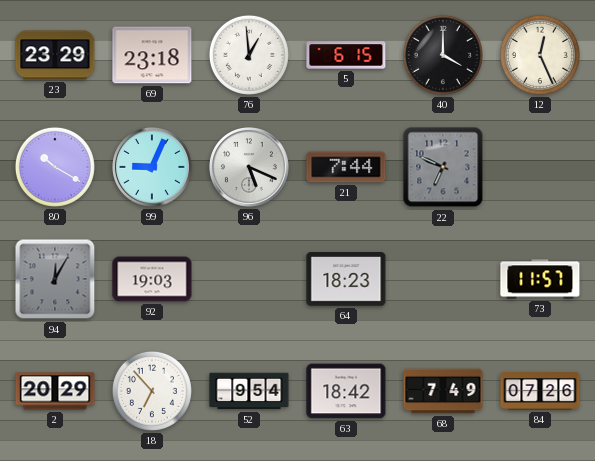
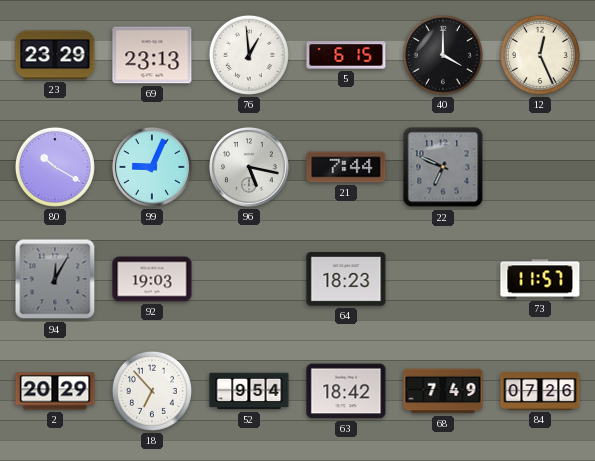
69: 23:18 -> 23:13
96: 5:19 -> 5:17
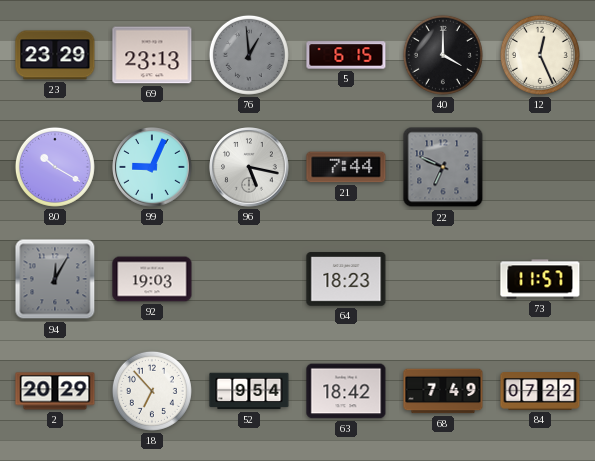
76 dial: white -> grey
84: 07:26 -> 07:22
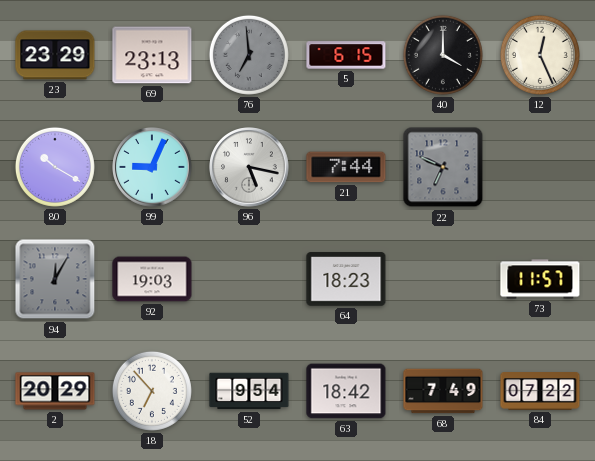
76: 12:59 -> 6:59
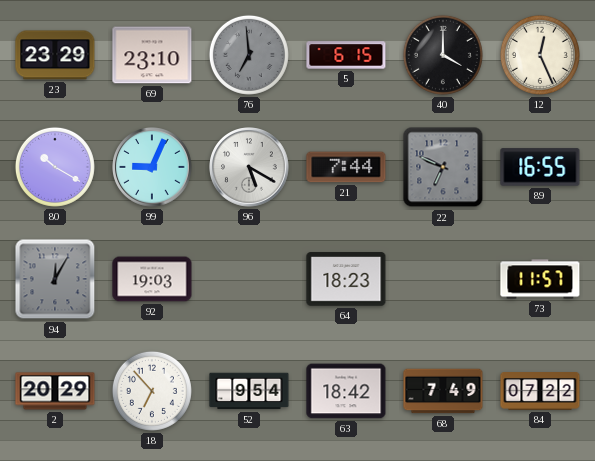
69: 23:13 -> 23:10
96: 5:17 -> 5:20
89: none -> 16:55
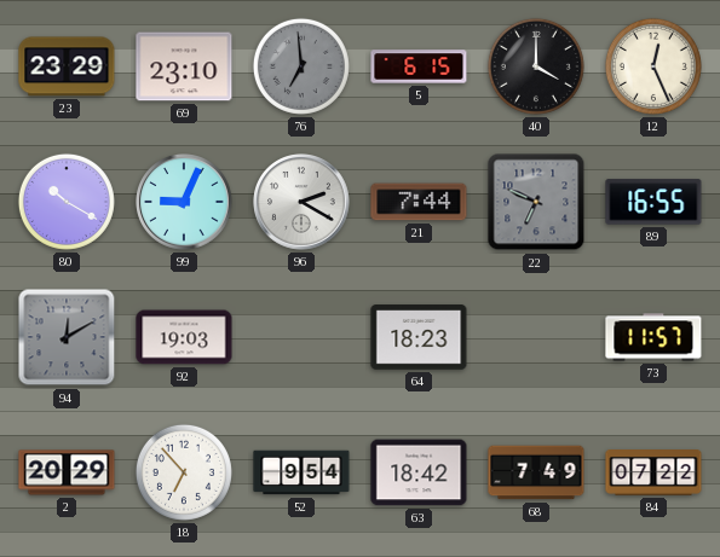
96: 5:20 -> 2:20
94: 12:05 -> 12:10
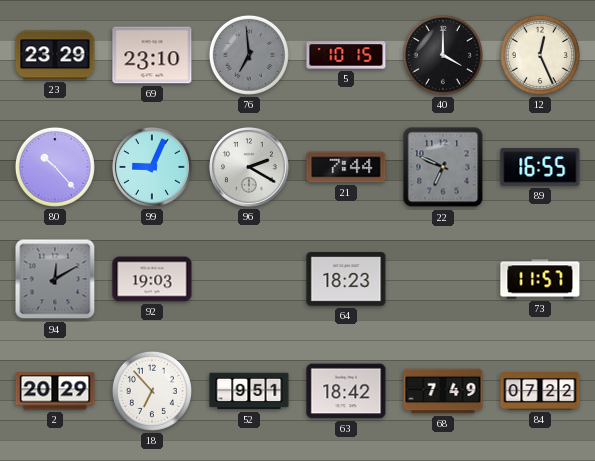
5: 6:15 -> 10:15
80: 10:20 -> 10:23
52: 9:54 -> 9:51
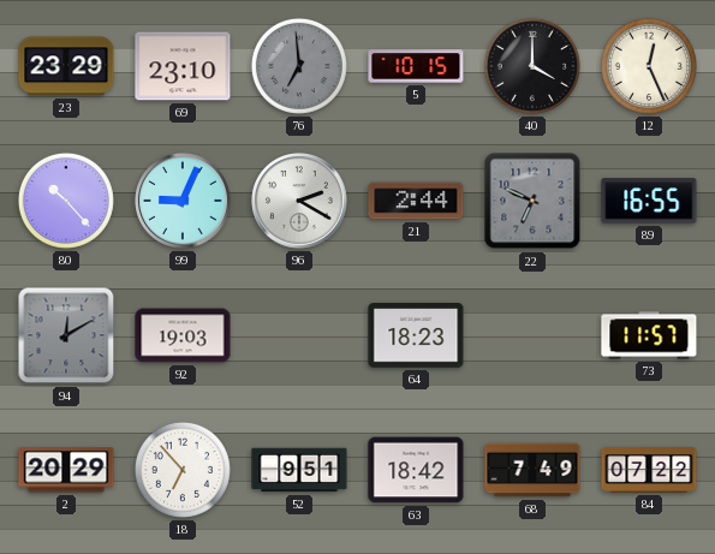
21: 7:44 -> 2:44
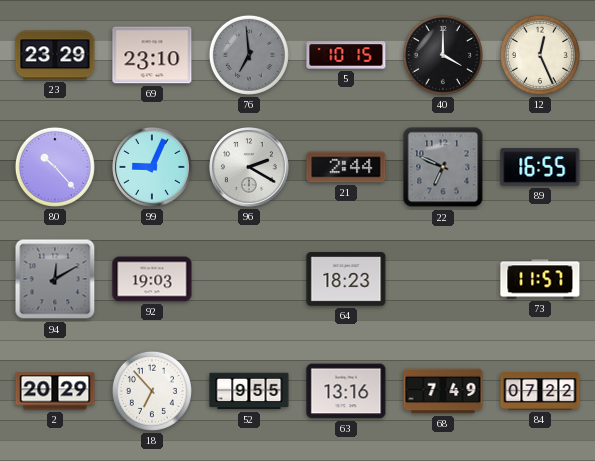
52: 9:51 -> 9:55
63: 18:42 -> 13:16
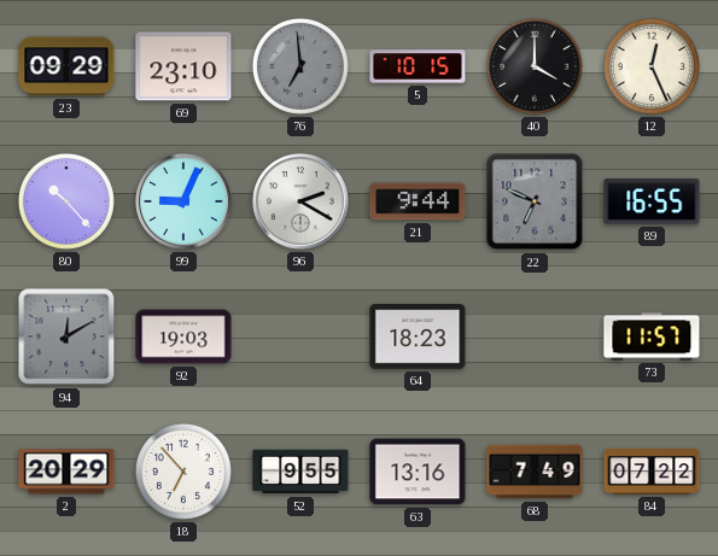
23: 23:29 -> 09:29
21: 2:44 -> 9:44
